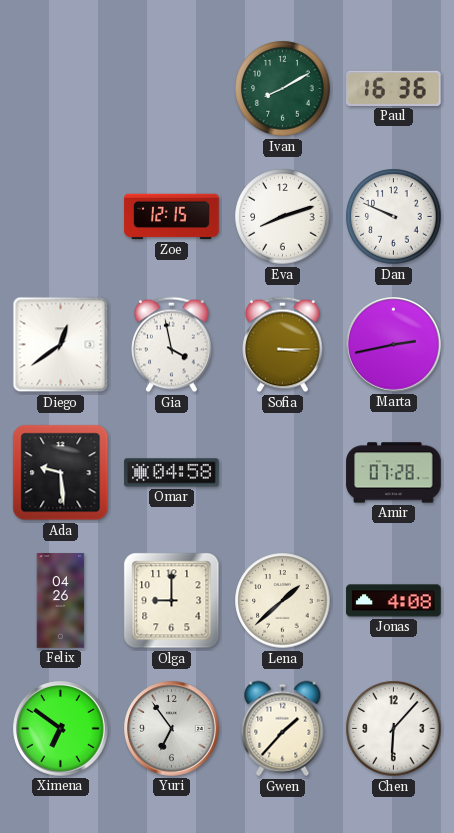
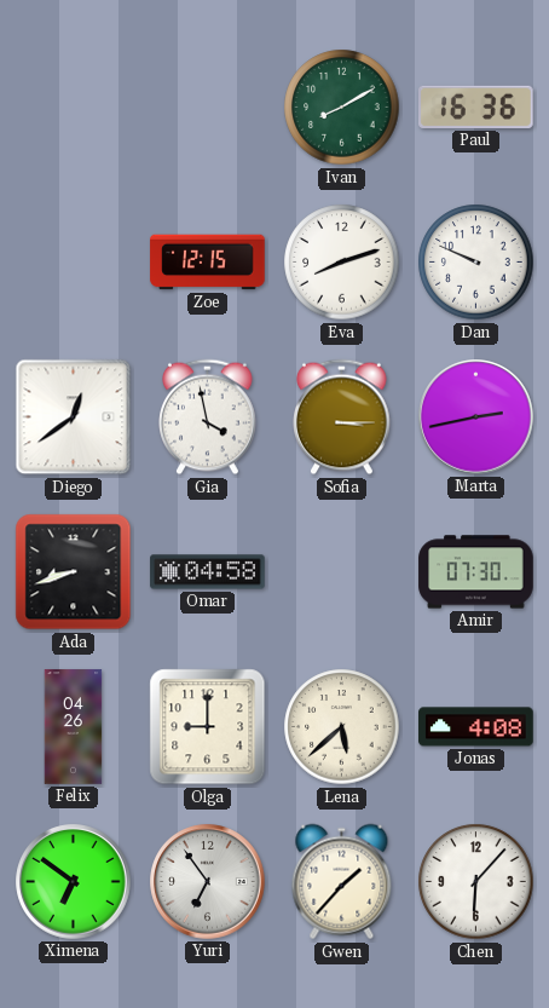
Ada: 9:29 -> 8:42
Amir: 07:28 -> 07:30
Lena: 1:38 -> 5:38
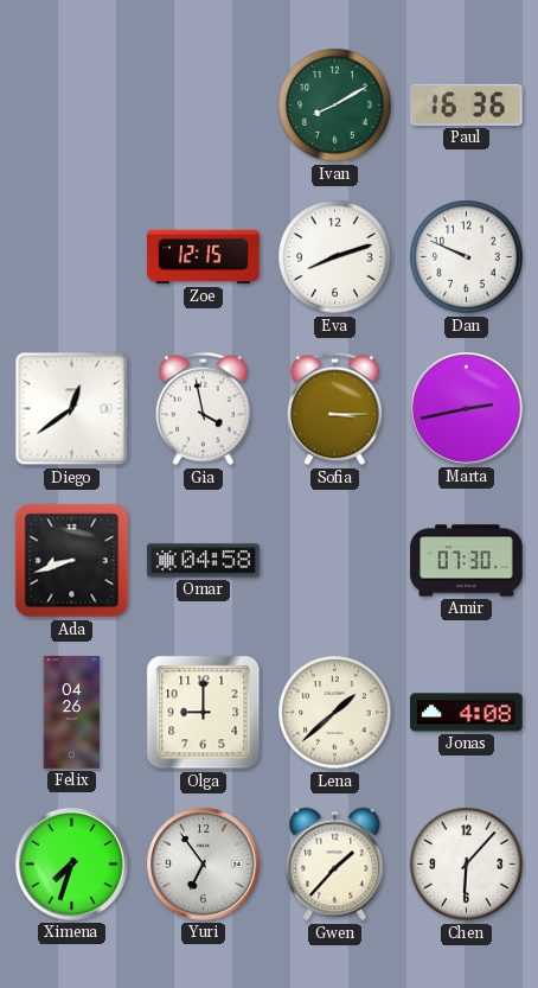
Lena: 5:38 -> 1:38
Ximena: 6:51 -> 7:33
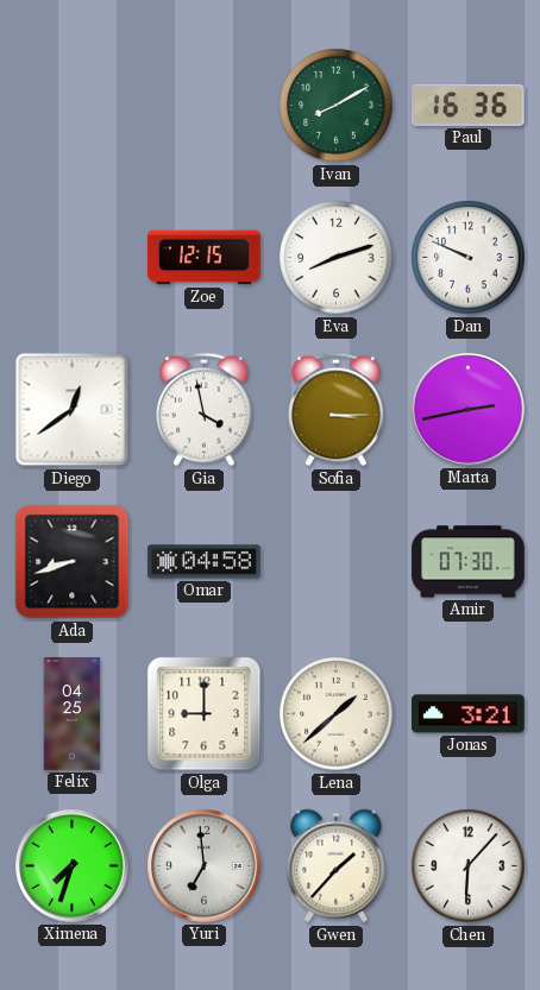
Felix: 04:26 -> 04:25
Jonas: 4:08 -> 3:21
Yuri: 6:54 -> 6:59
